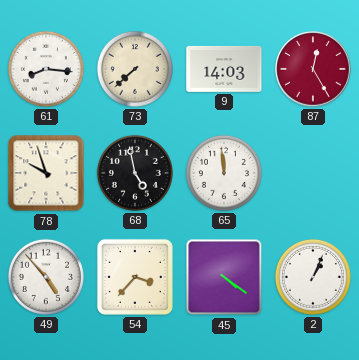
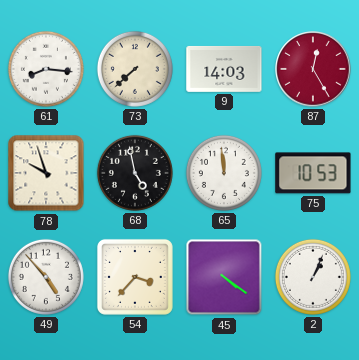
75: none -> 10:53
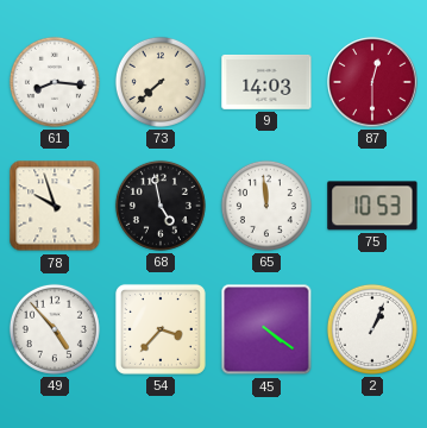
87: 12:25 -> 12:30
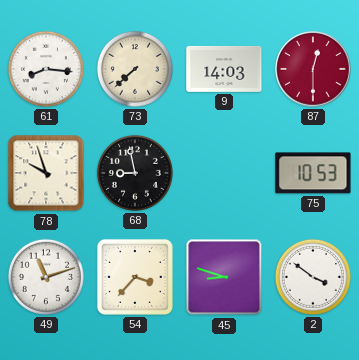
68: 4:58 -> 8:58
65: 11:59 -> none
49: 4:53 -> 11:12
45: 4:21 -> 8:48
2: 1:04 -> 3:51
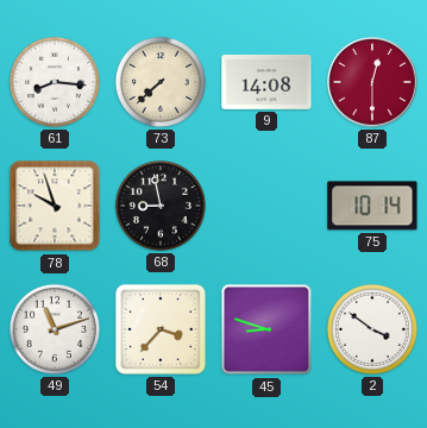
9: 14:03 -> 14:08
75: 10:53 -> 10:14
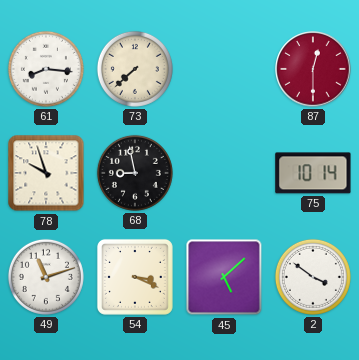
9: 14:08 -> none
54: 3:37 -> 3:19
45: 8:48 -> 5:08
